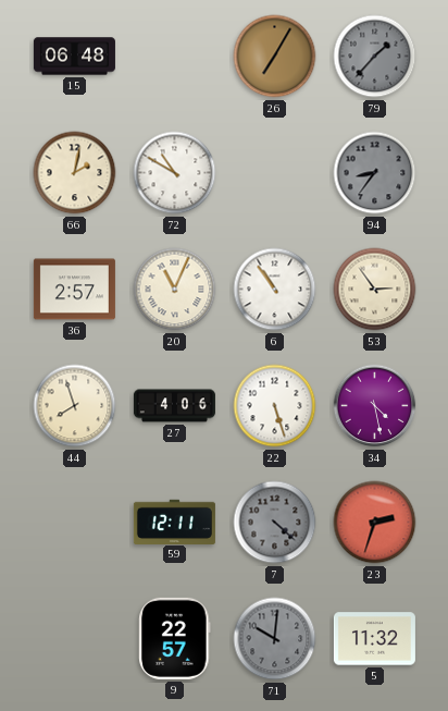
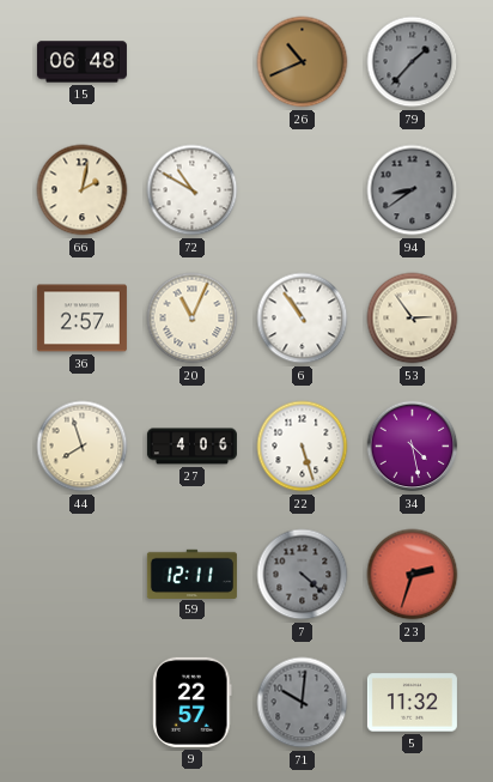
26: 7:05 -> 10:41
94: 8:36 -> 8:39
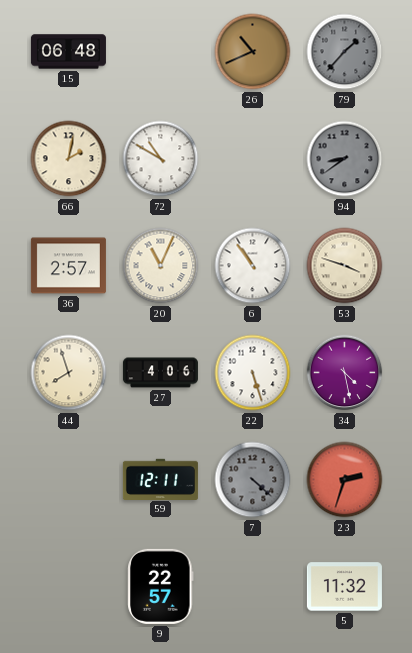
53: 2:54 -> 3:48
71: 10:01 -> none
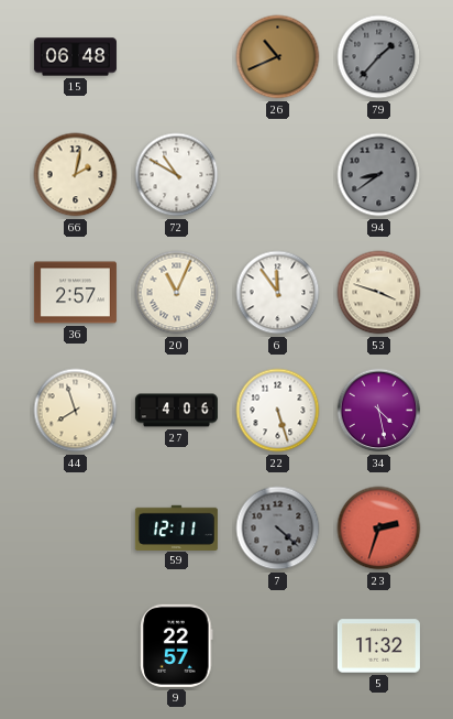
6: 10:54 -> 11:54
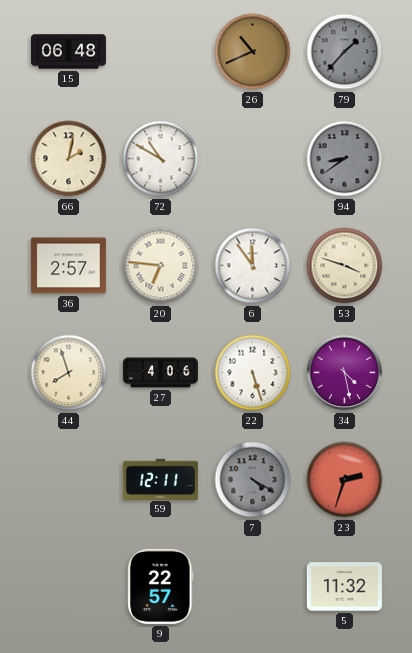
20: 11:04 -> 6:46
7: 4:22 -> 4:20
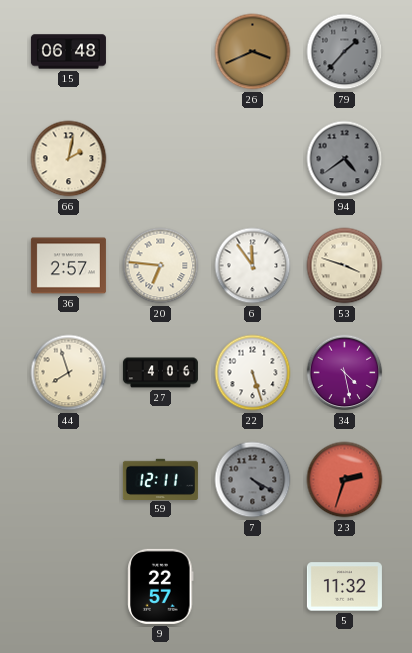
26: 10:41 -> 3:41
72: 10:50 -> none
94: 8:39 -> 4:39
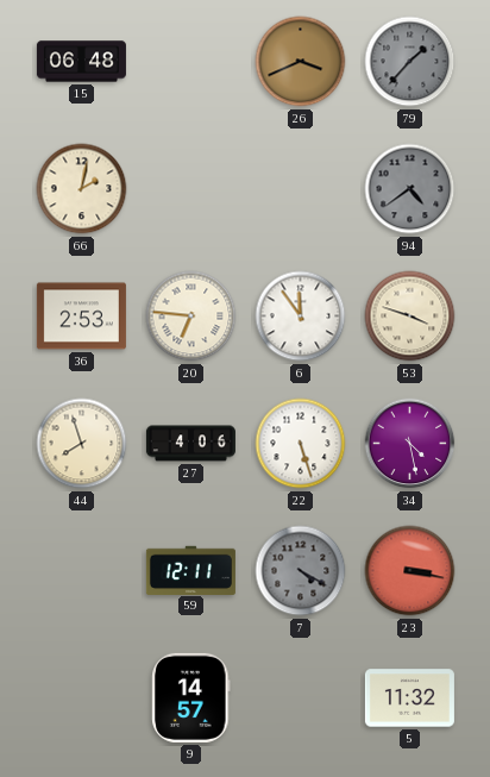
36: 2:57 -> 2:53
23: 2:33 -> 3:17
9: 22:57 -> 14:57
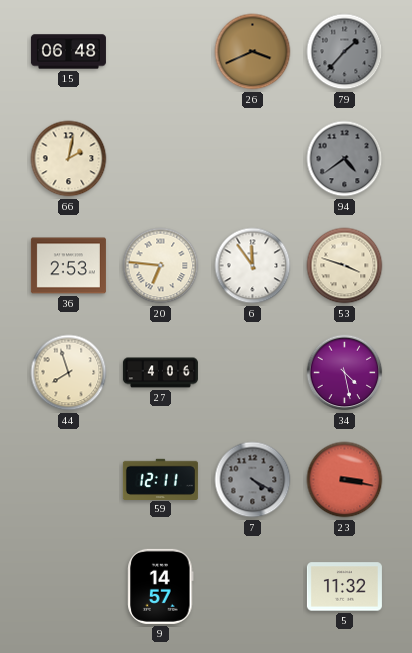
22: 5:27 -> none
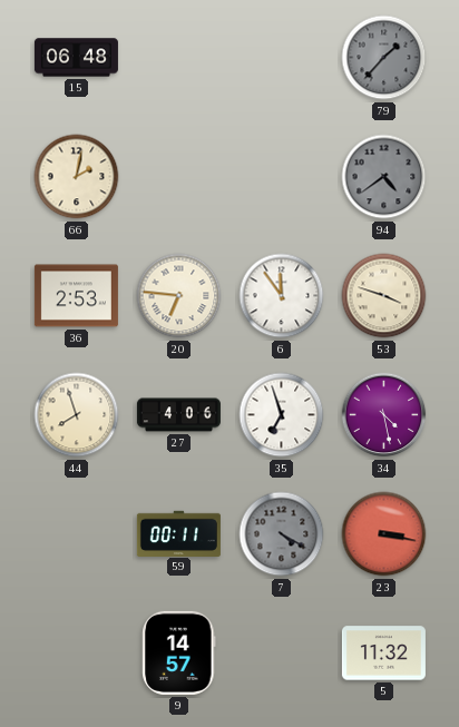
26: 3:41 -> none
35: none -> 6:57
59: 12:11 -> 00:11
